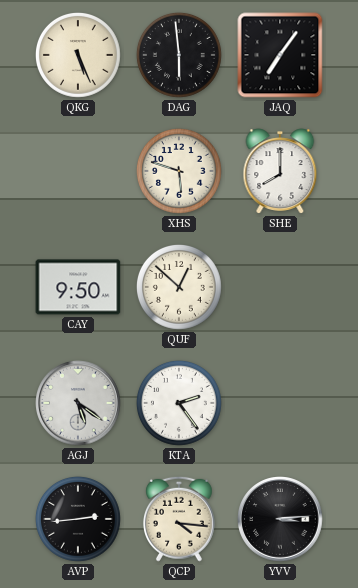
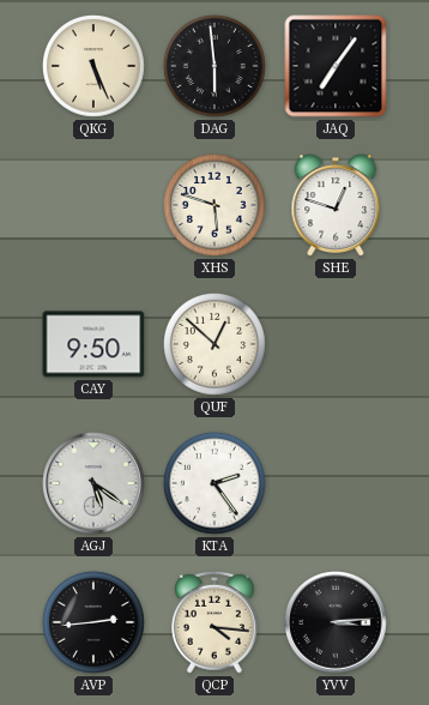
SHE: 8:00 -> 12:48
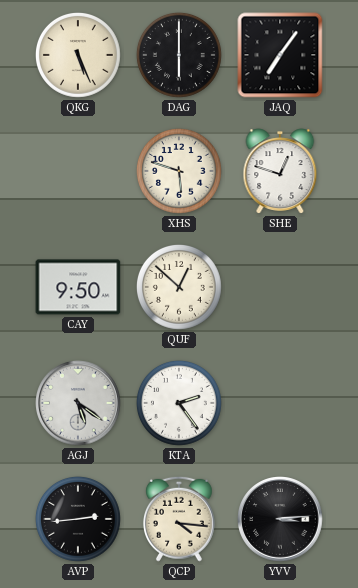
DAG: 5:59 -> 6:00
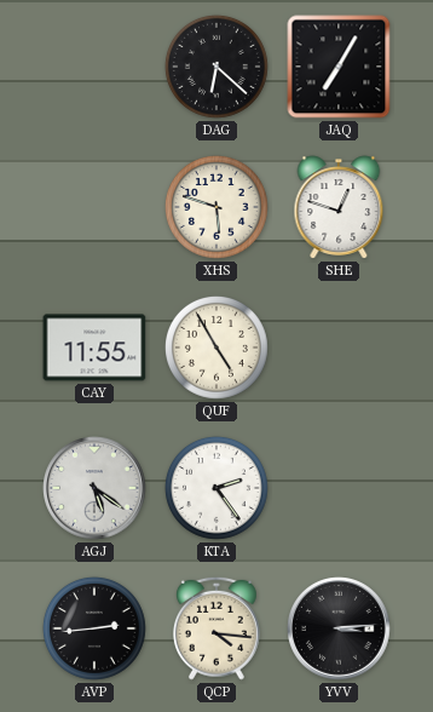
QKG: 5:26 -> none
DAG: 6:00 -> 6:22
JAQ: 7:06 -> 7:05
CAY: 9:50 -> 11:55
QUF: 12:52 -> 4:55
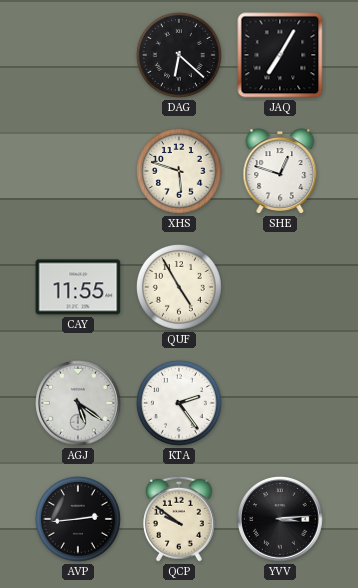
QCP: 4:16 -> 9:51
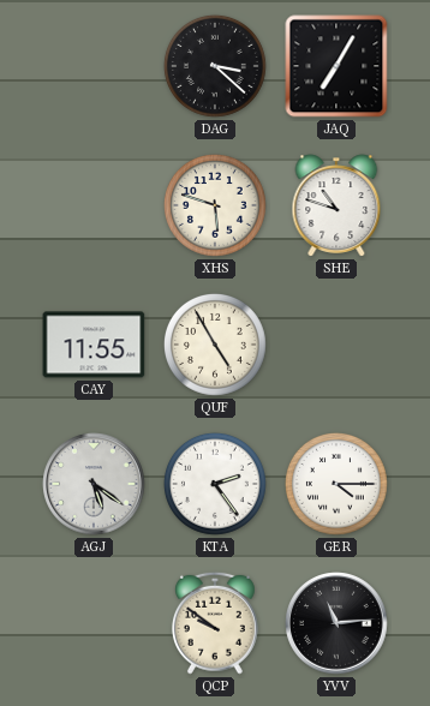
DAG: 6:22 -> 3:22
SHE: 12:48 -> 10:48
GER: none -> 4:15
AVP: 2:44 -> none
YVV: 3:14 -> 11:14
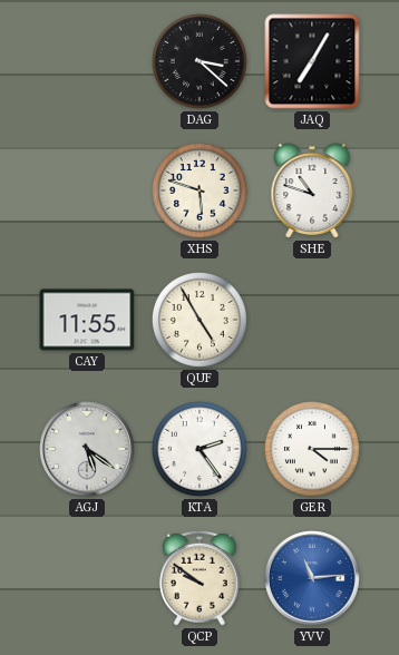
YVV dial: black -> blue
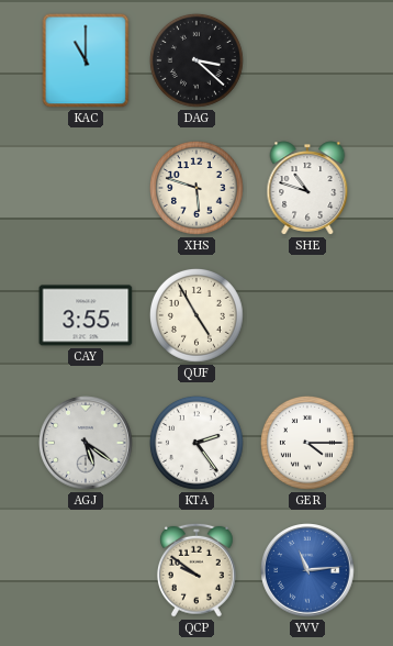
KAC: none -> 11:00
JAQ: 7:05 -> none
CAY: 11:55 -> 3:55
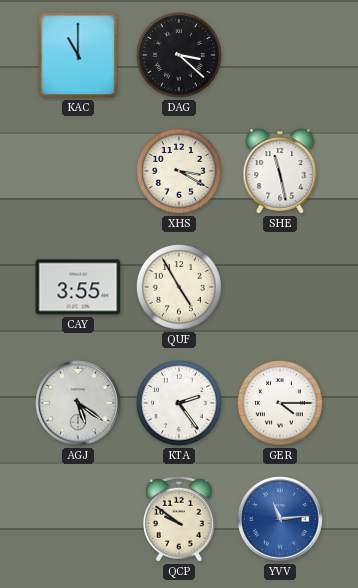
XHS: 5:48 -> 3:20
SHE: 10:48 -> 11:28
